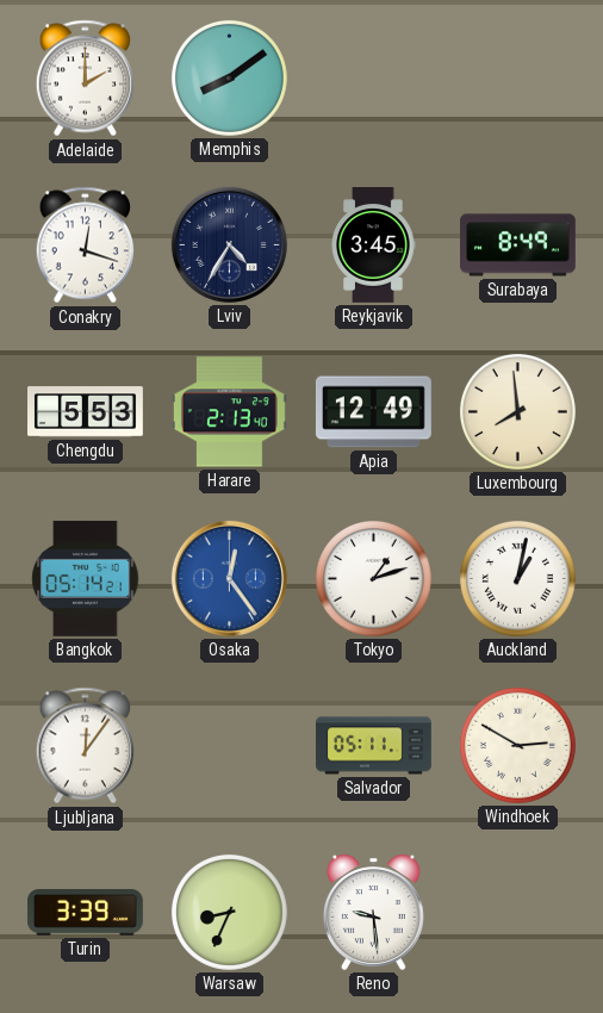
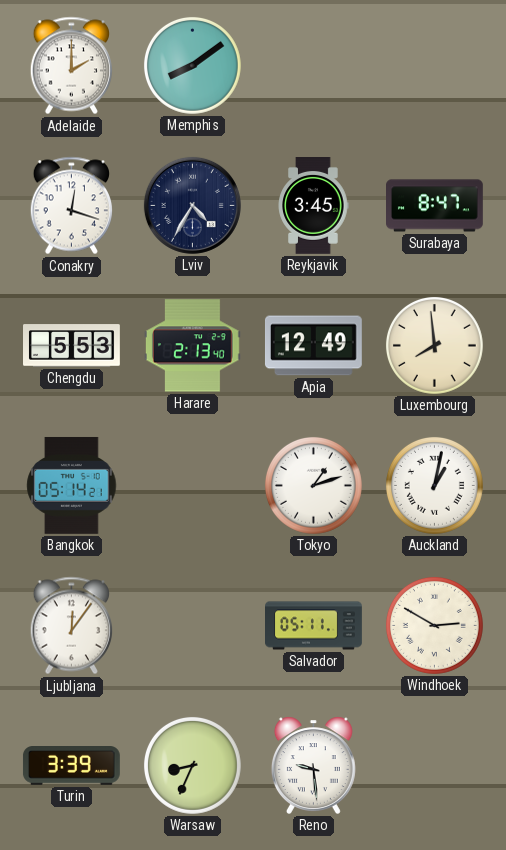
Surabaya: 8:49 -> 8:47
Osaka: 12:24 -> none
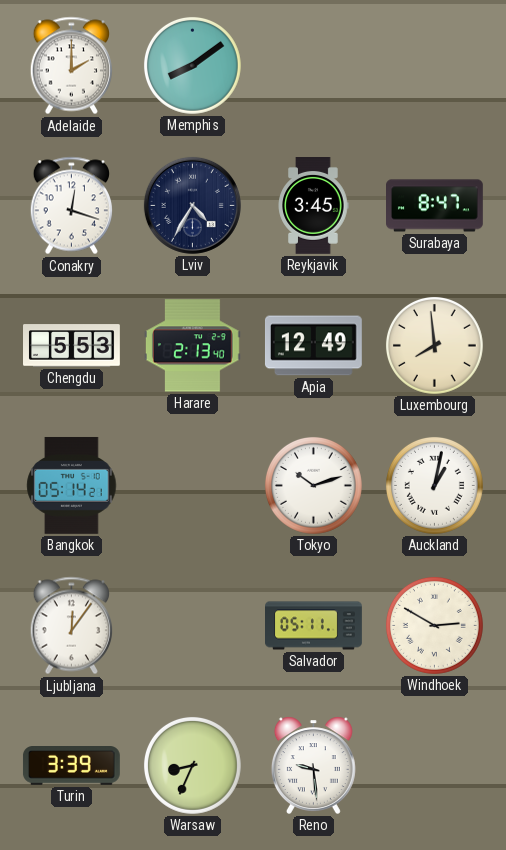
Tokyo: 1:12 -> 10:12
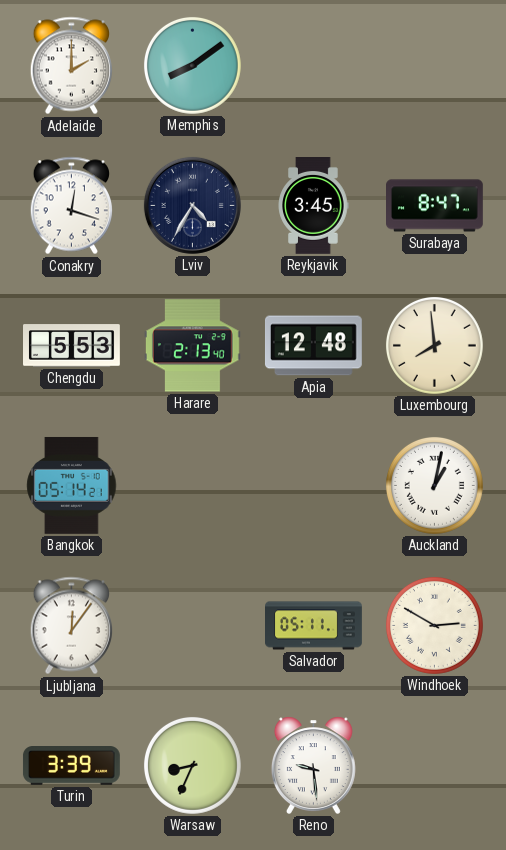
Apia: 12:49 -> 12:48
Tokyo: 10:12 -> none
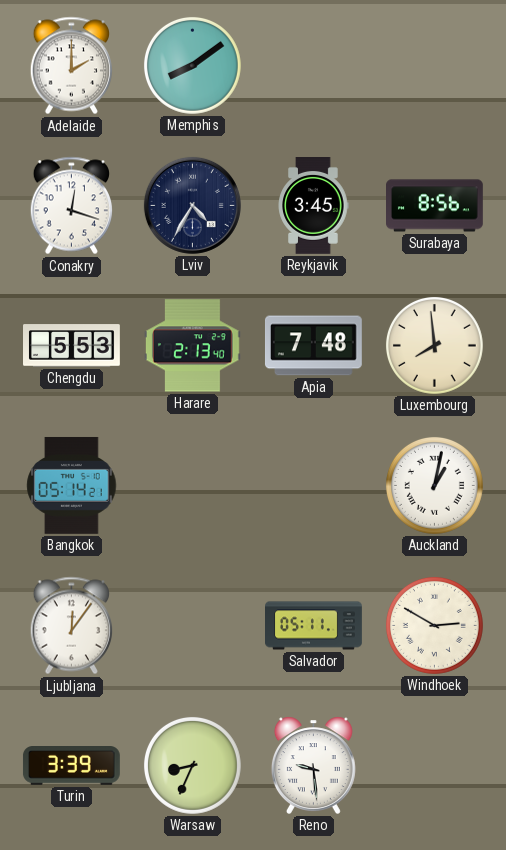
Surabaya: 8:47 -> 8:56
Apia: 12:48 -> 7:48
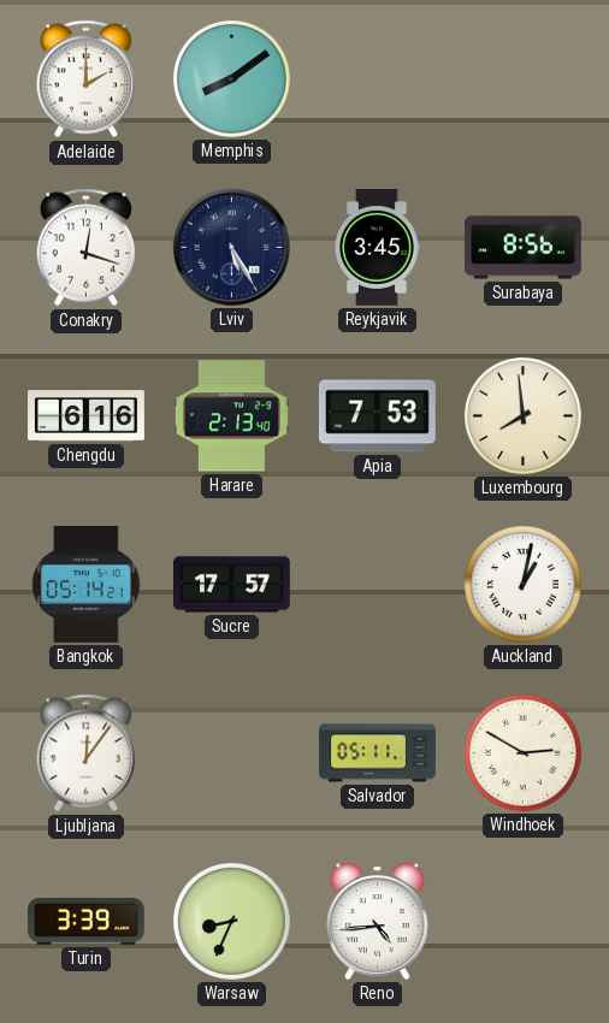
Lviv: 4:35 -> 5:25
Chengdu: 5:53 -> 6:16
Apia: 7:48 -> 7:53
Sucre: none -> 17:57
Reno: 9:29 -> 4:44
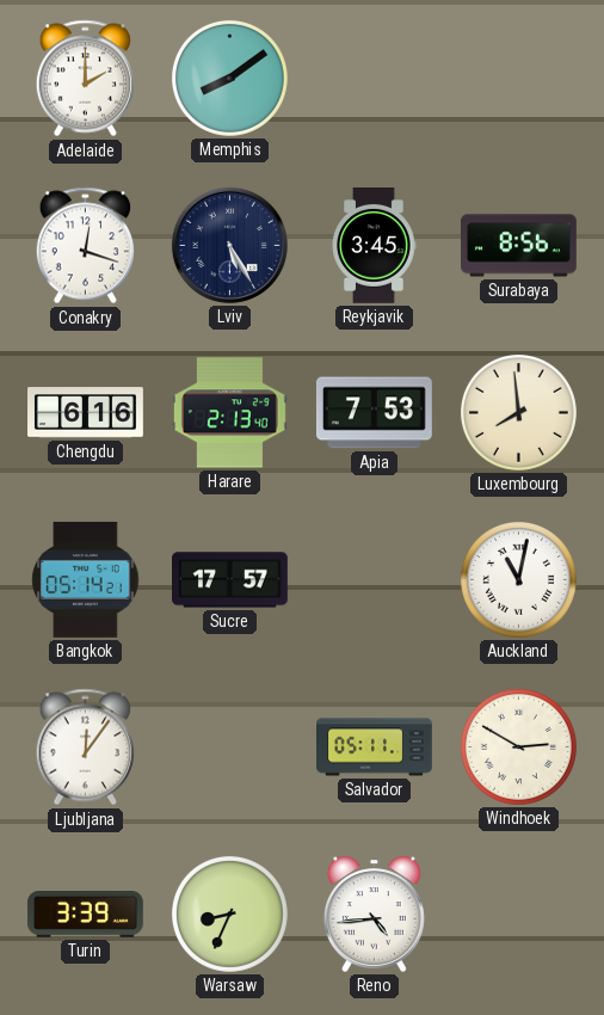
Auckland: 1:02 -> 11:02
